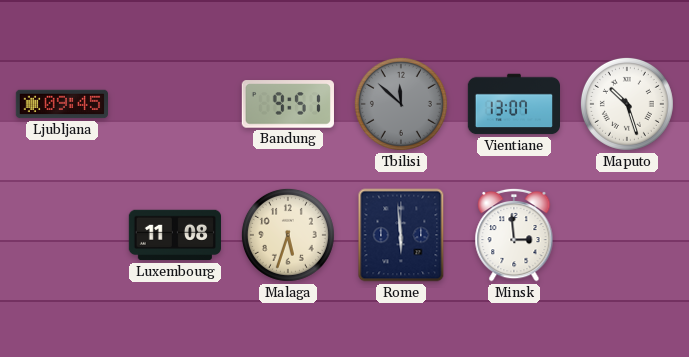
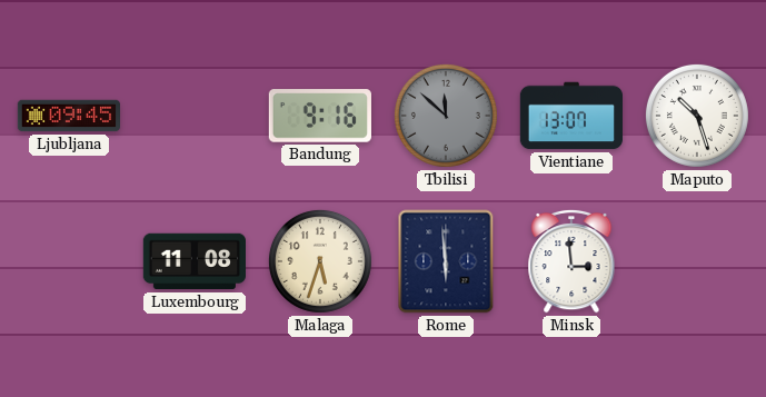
Bandung: 9:51 -> 9:16
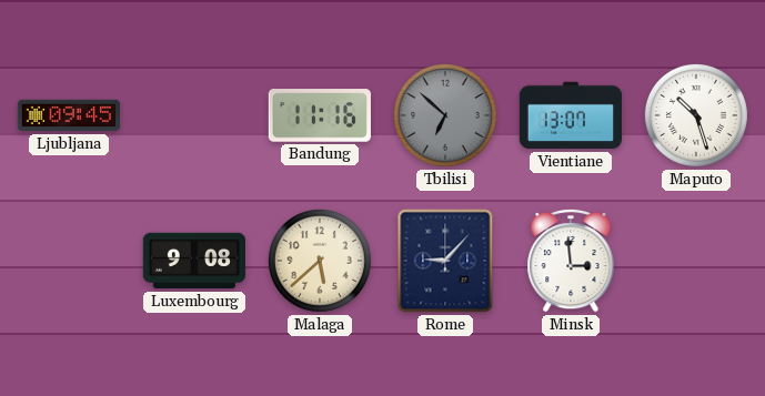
Bandung: 9:16 -> 11:16
Tbilisi: 11:52 -> 6:52
Luxembourg: 11:08 -> 9:08
Malaga: 5:33 -> 5:38
Rome: 5:59 -> 9:07
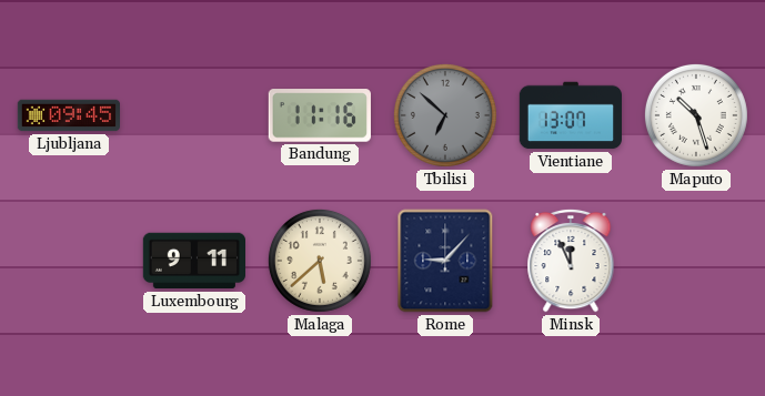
Luxembourg: 9:08 -> 9:11
Minsk: 2:59 -> 11:56
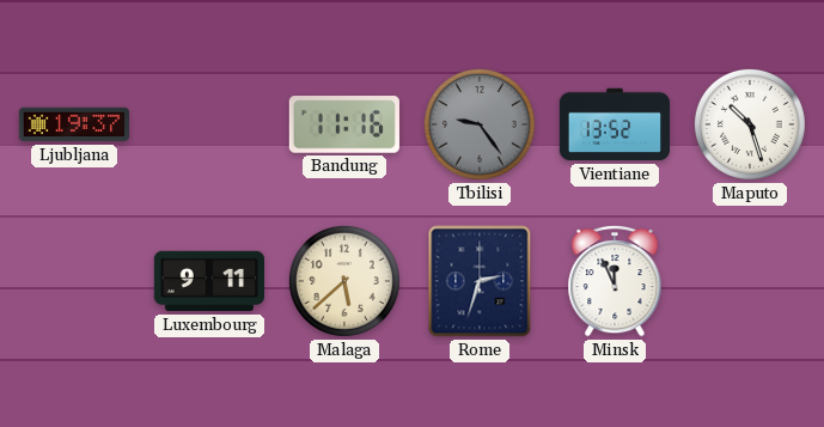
Ljubljana: 09:45 -> 19:37
Tbilisi: 6:52 -> 9:24
Vientiane: 13:07 -> 13:52
Rome: 9:07 -> 2:33
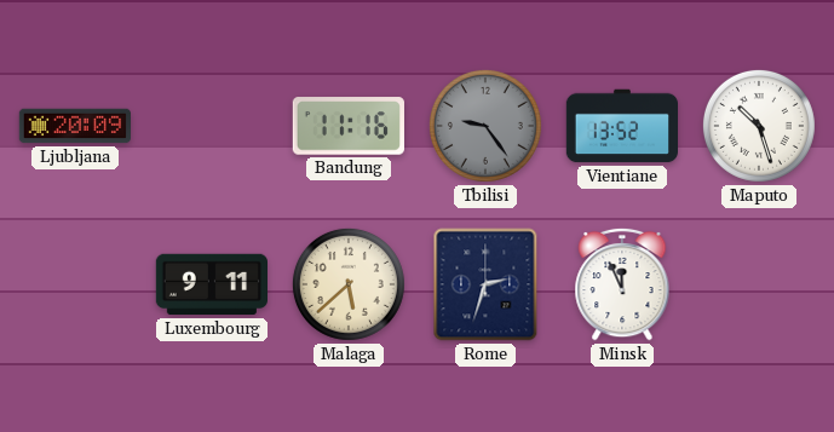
Ljubljana: 19:37 -> 20:09
